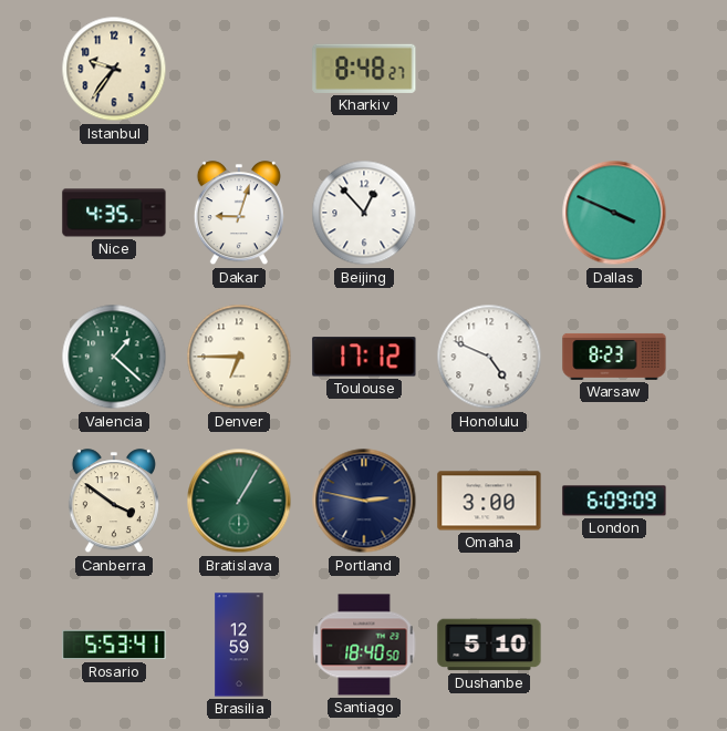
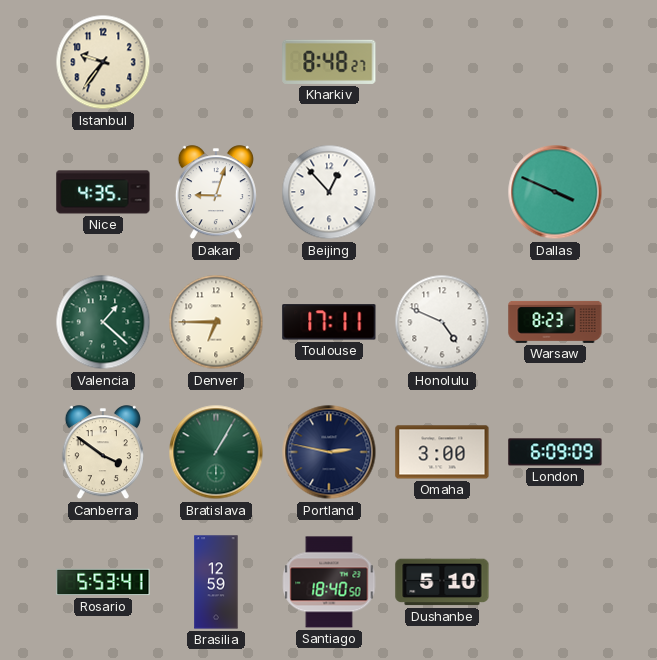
Toulouse: 17:12 -> 17:11
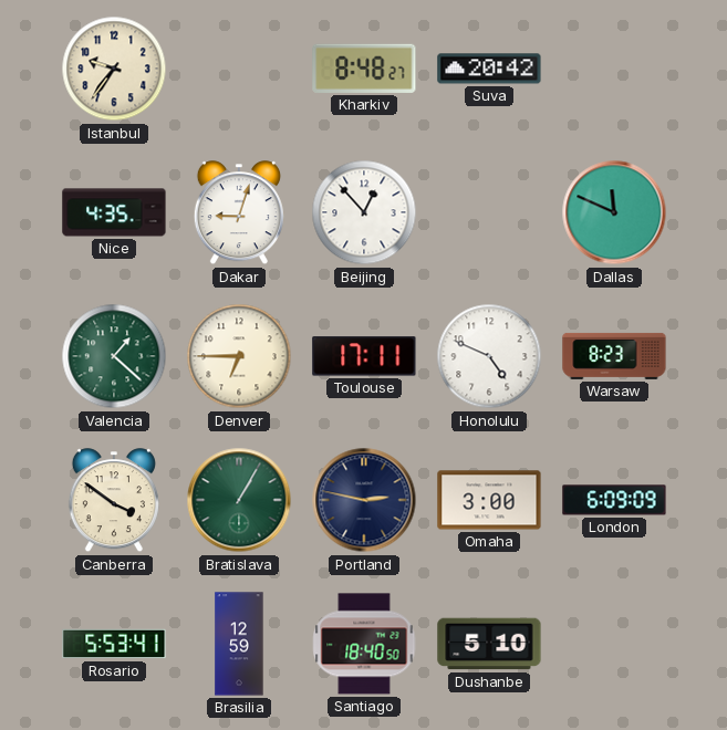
Suva: none -> 20:42
Dallas: 3:49 -> 11:49
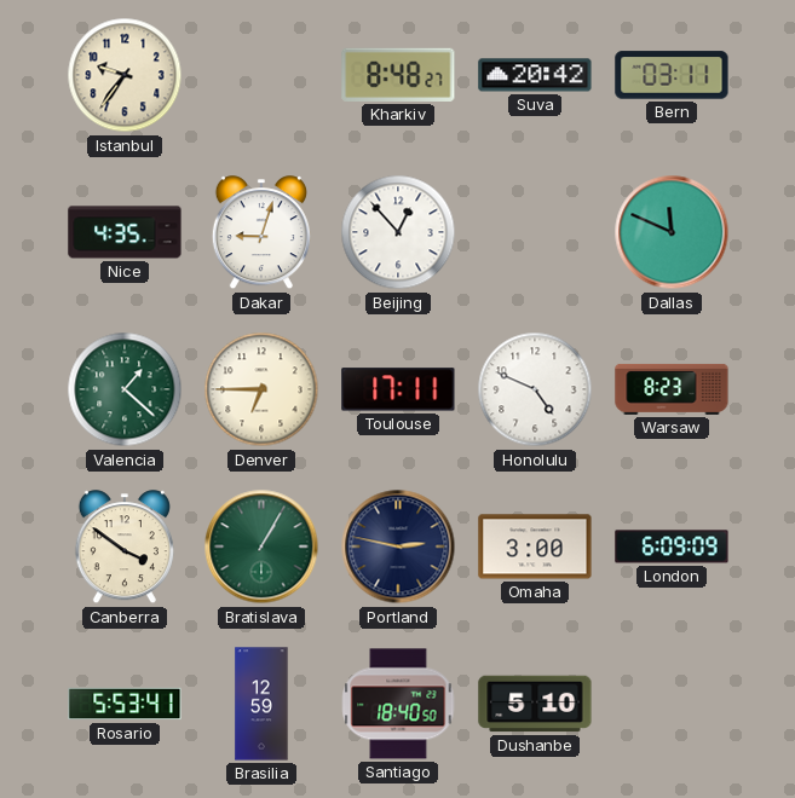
Bern: none -> 03:11
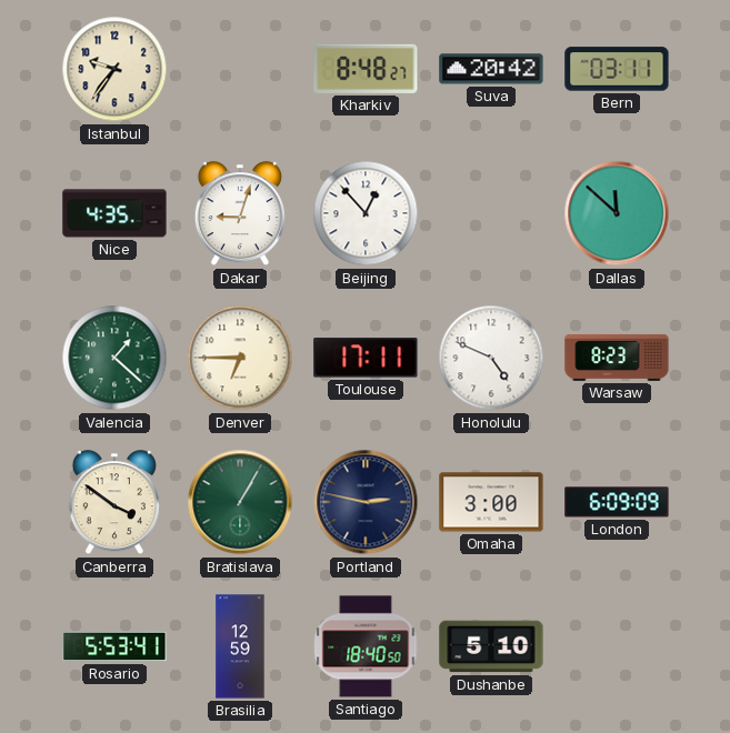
Dallas: 11:49 -> 11:52
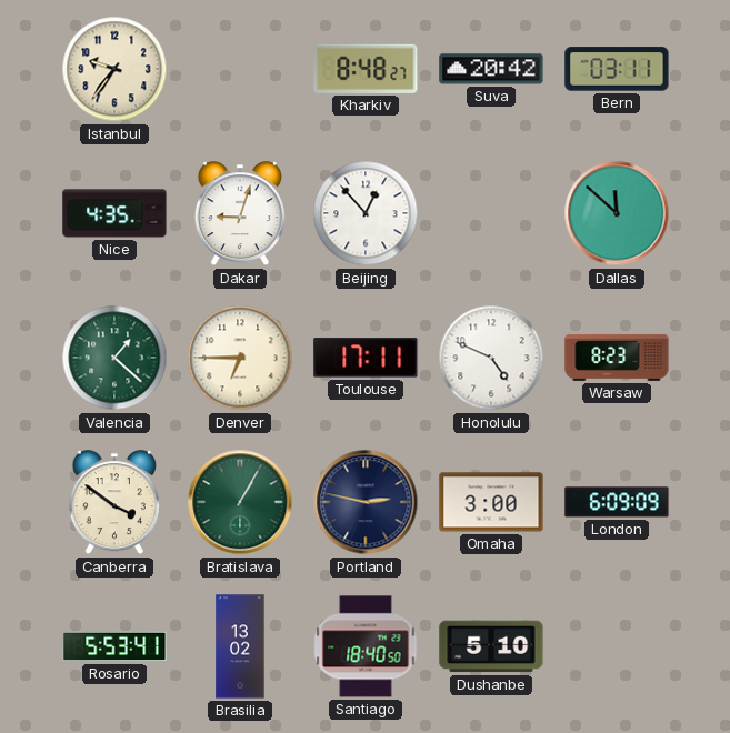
Brasilia: 12:59 -> 13:02
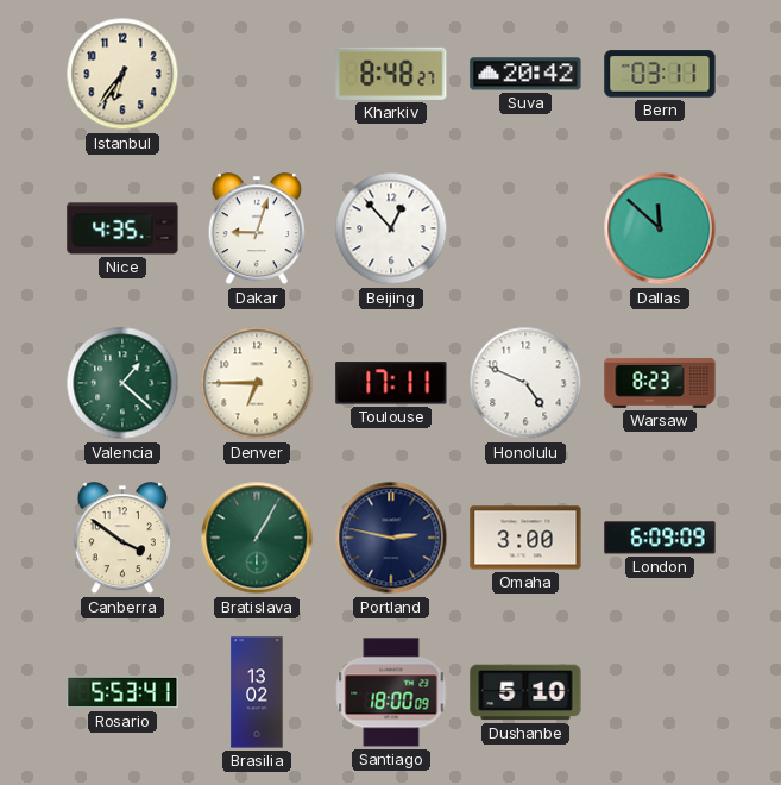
Istanbul: 9:36 -> 6:36
Santiago: 18:40 -> 18:00
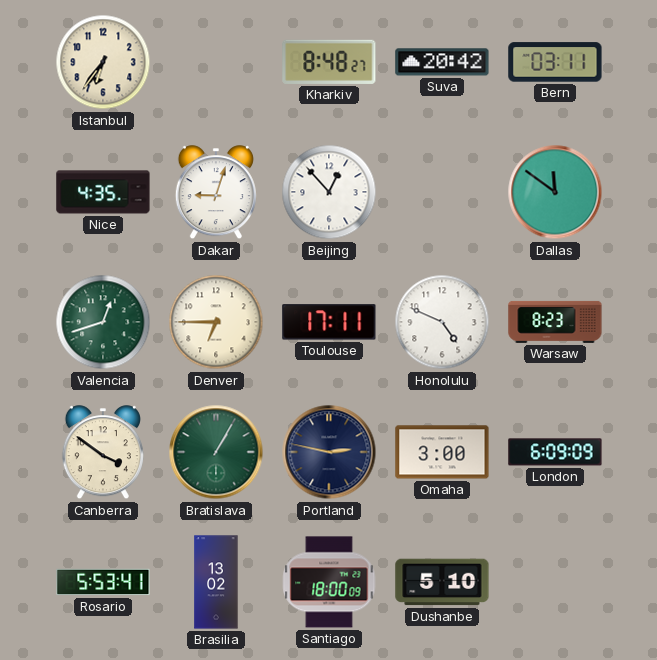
Dallas: 11:52 -> 11:51
Valencia: 1:22 -> 12:42
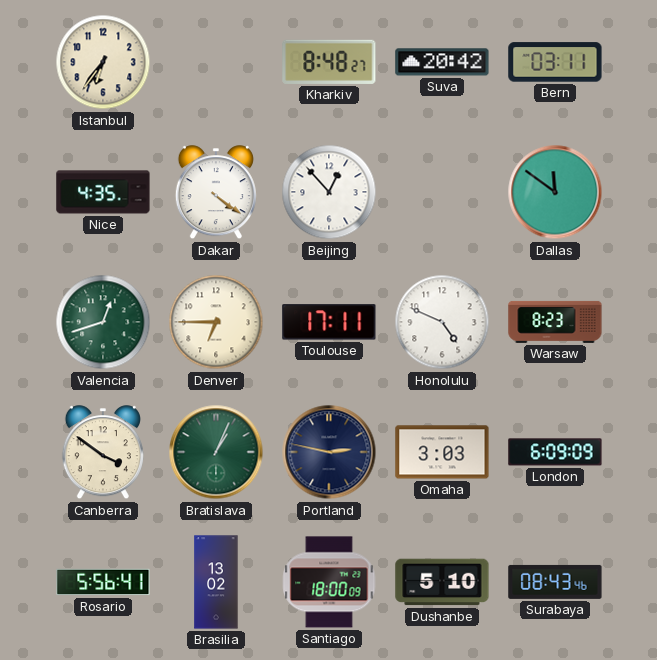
Dakar: 9:03 -> 4:21
Bratislava: 1:05 -> 1:04
Omaha: 3:00 -> 3:03
Rosario: 5:53 -> 5:56
Surabaya: none -> 08:43
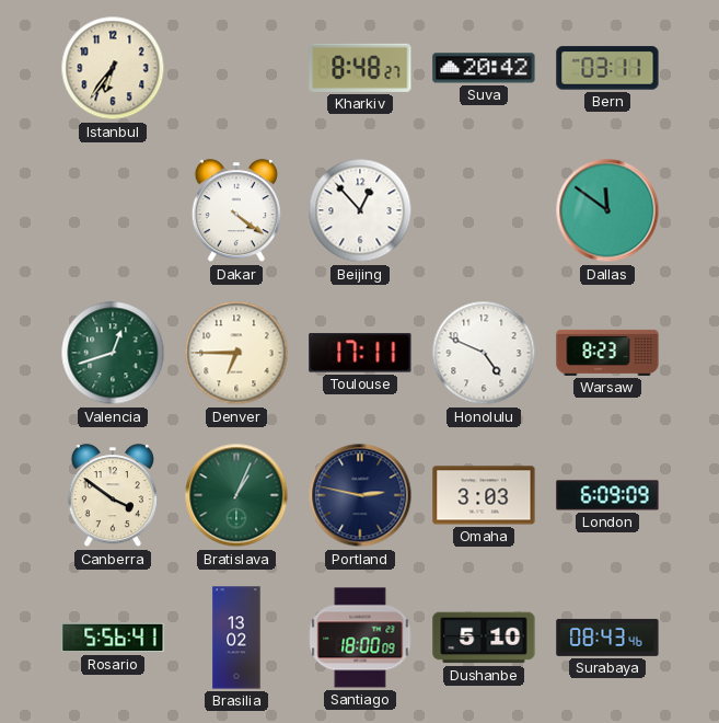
Nice: 4:35 -> none
